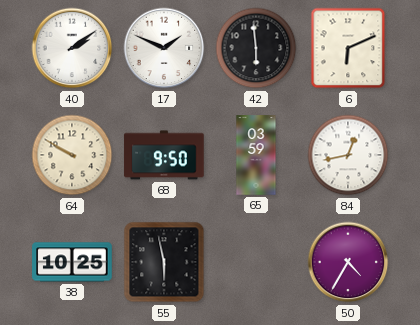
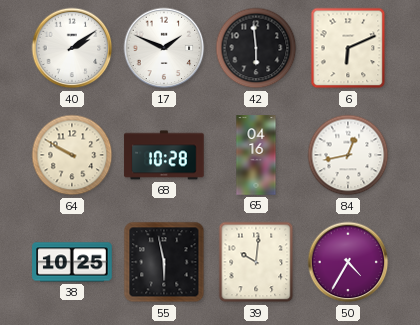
68: 9:50 -> 10:28
65: 03:59 -> 04:16
39: none -> 10:01
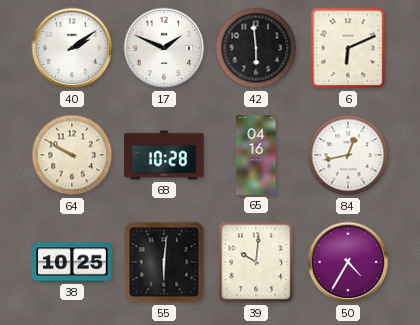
55: 5:58 -> 6:01
